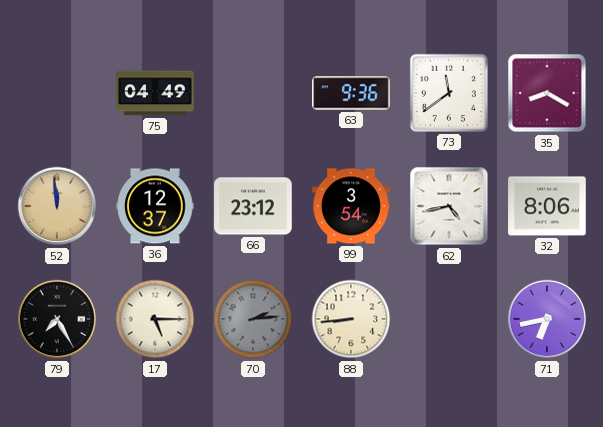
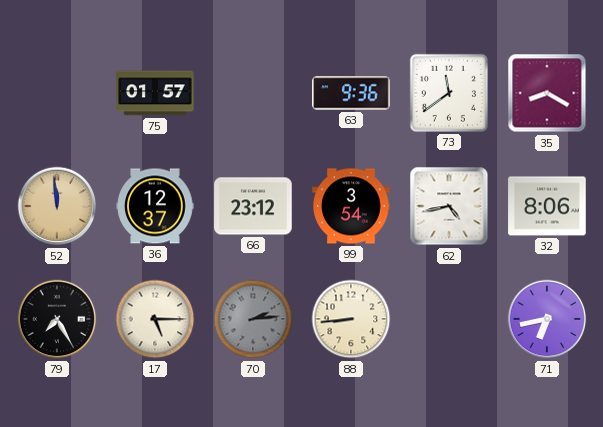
75: 04:49 -> 01:57
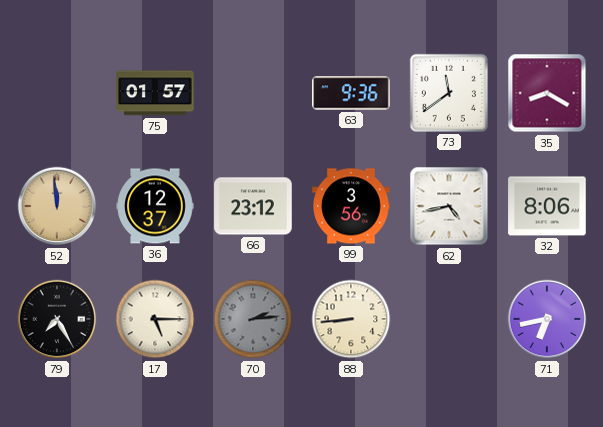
99: 3:54 -> 3:56
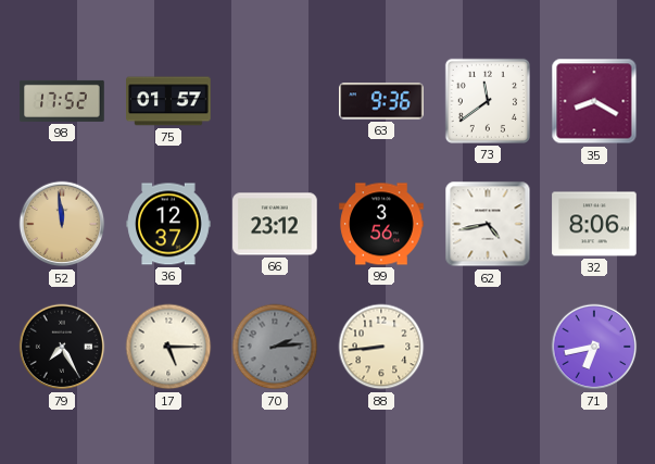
98: none -> 17:52
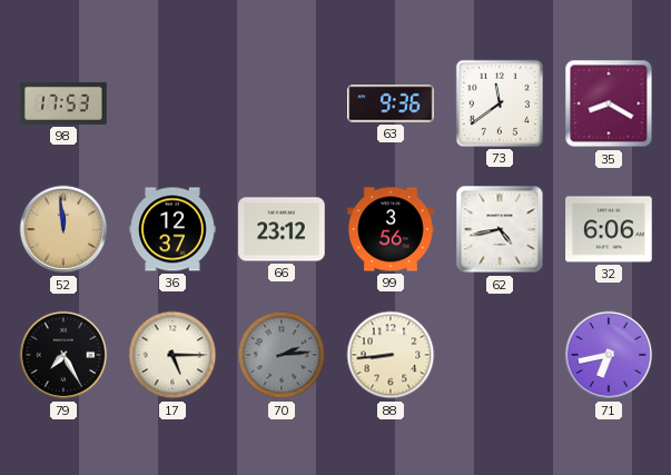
98: 17:52 -> 17:53
75: 01:57 -> none
32: 8:06 -> 6:06
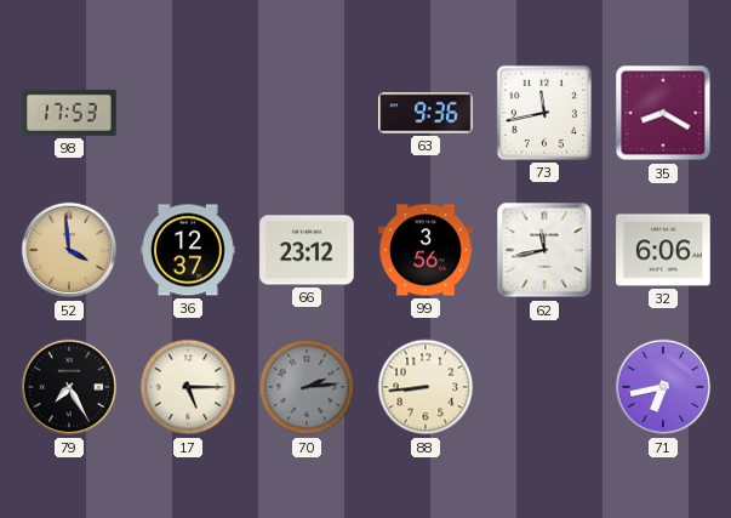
73: 11:39 -> 11:43
52: 11:59 -> 3:59
62: 4:43 -> 11:43
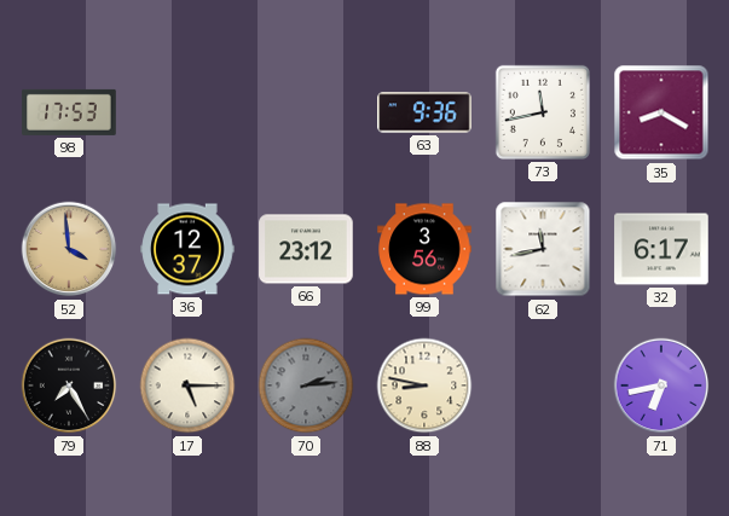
32: 6:06 -> 6:17
88: 8:44 -> 8:47
